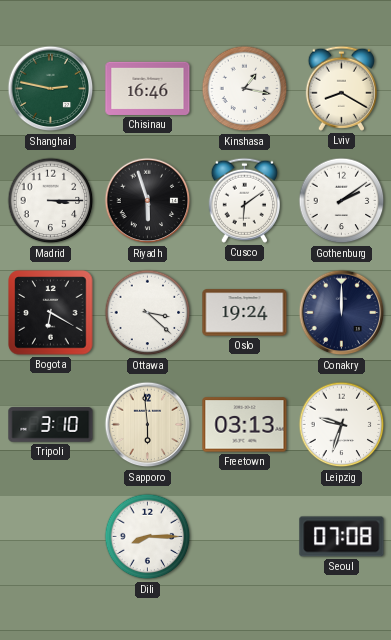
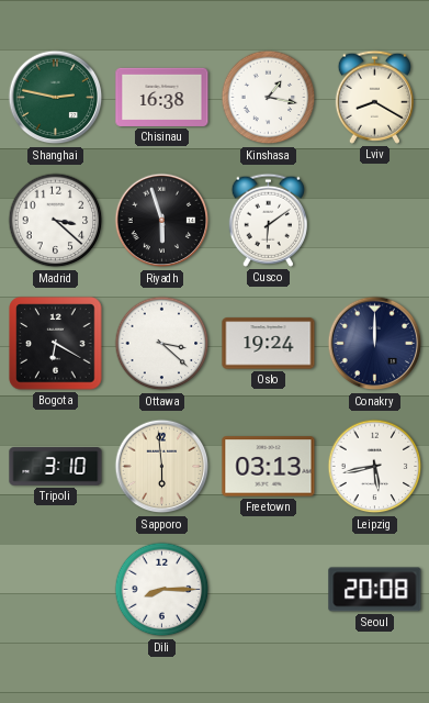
Chisinau: 16:46 -> 16:38
Madrid: 3:15 -> 3:22
Gothenburg: 2:09 -> none
Leipzig: 9:33 -> 5:43
Seoul: 07:08 -> 20:08
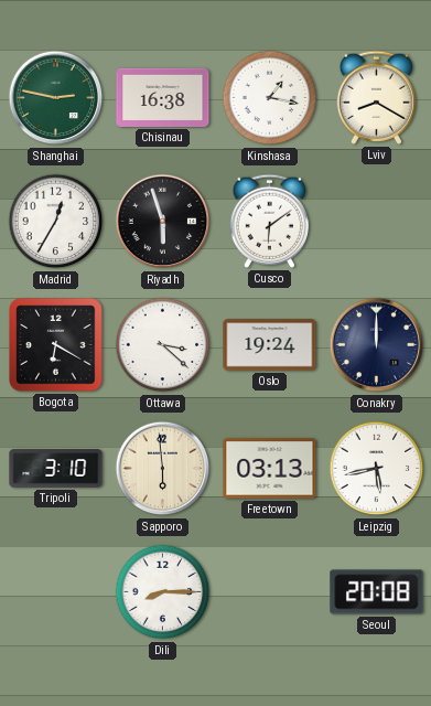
Madrid: 3:22 -> 12:35
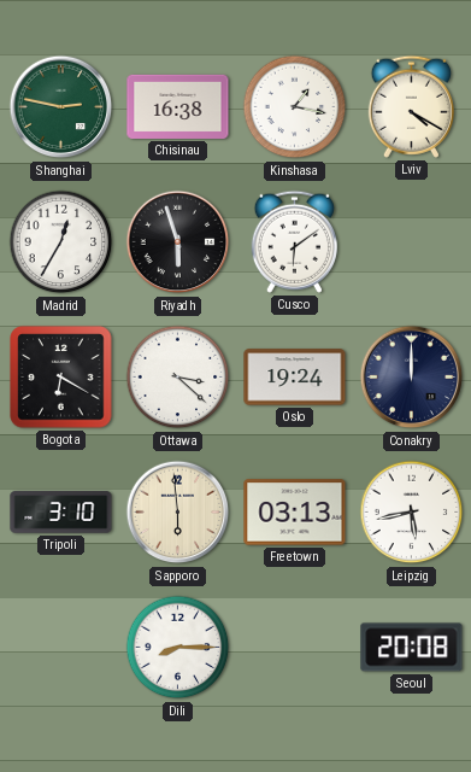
Lviv: 8:20 -> 4:20
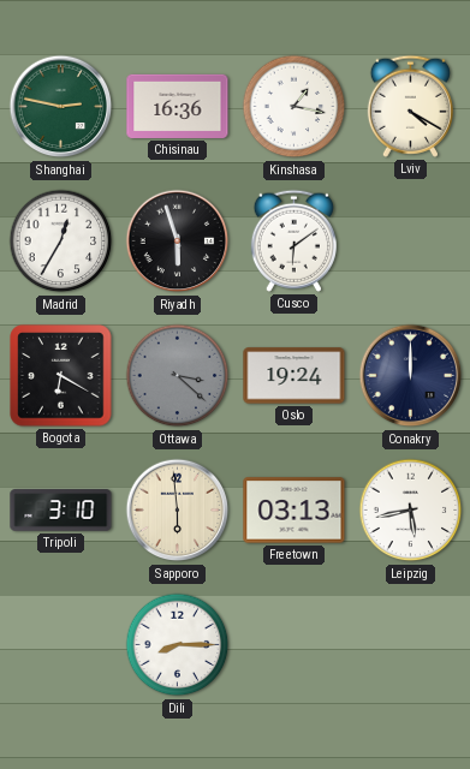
Chisinau: 16:38 -> 16:36
Ottawa dial: white -> grey
Seoul: 20:08 -> none
